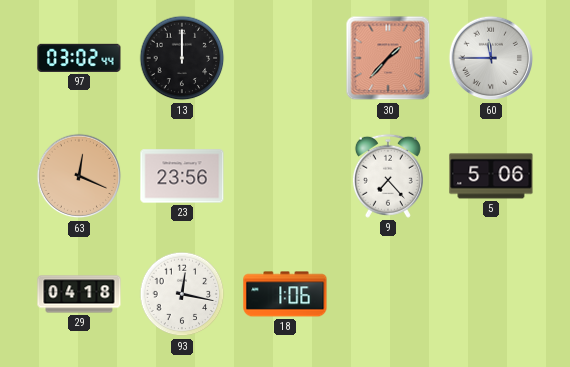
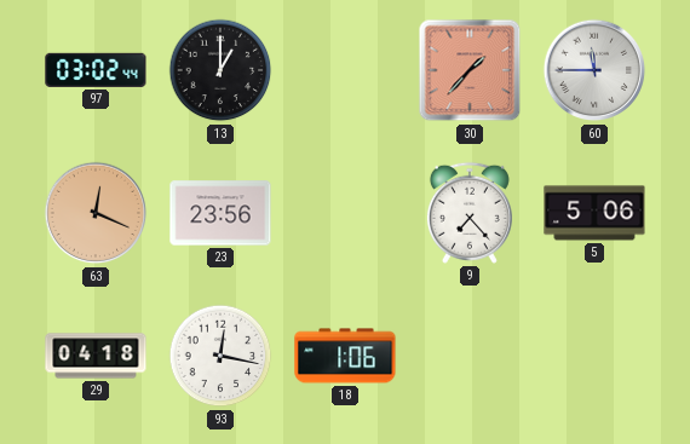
13: 12:00 -> 1:00
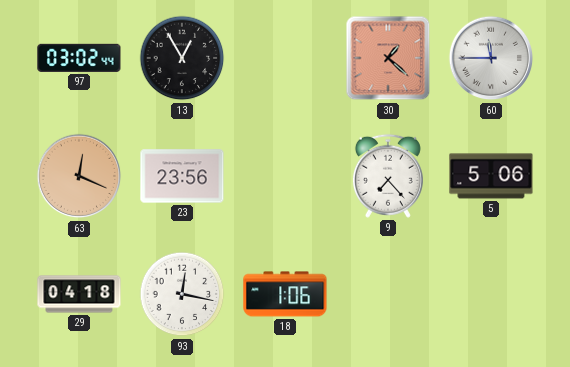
13: 1:00 -> 12:55
30: 1:37 -> 1:22
